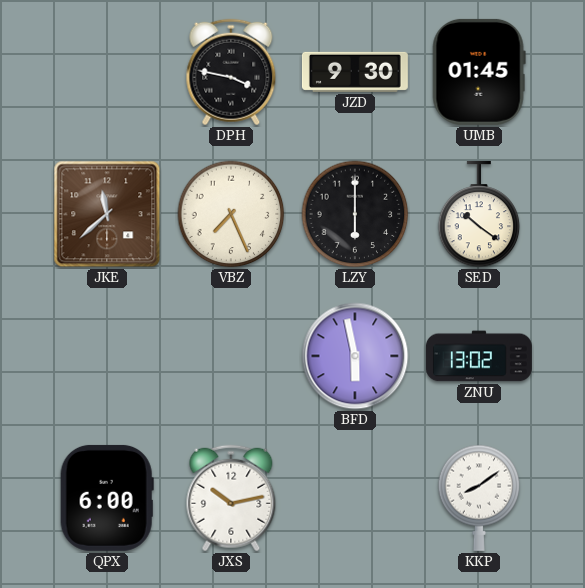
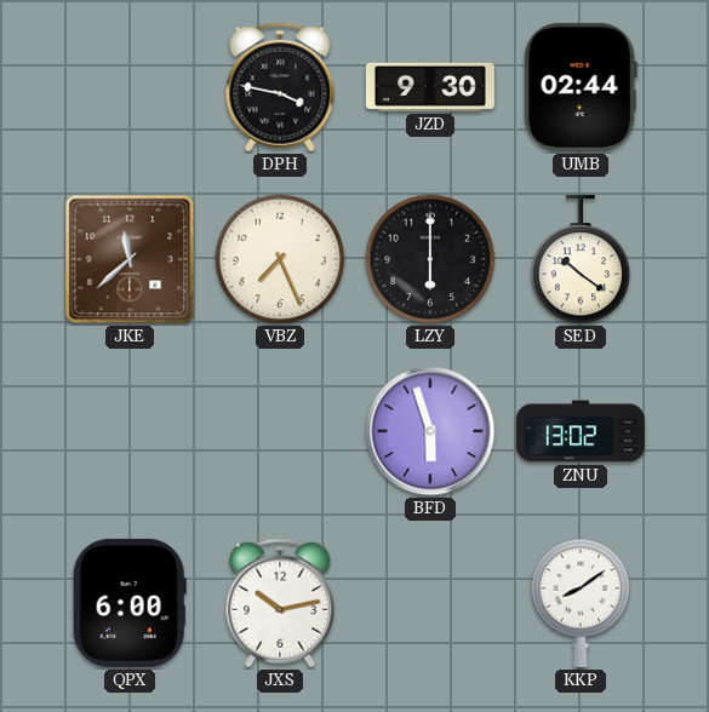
UMB: 01:45 -> 02:44
BFD: 5:58 -> 5:57
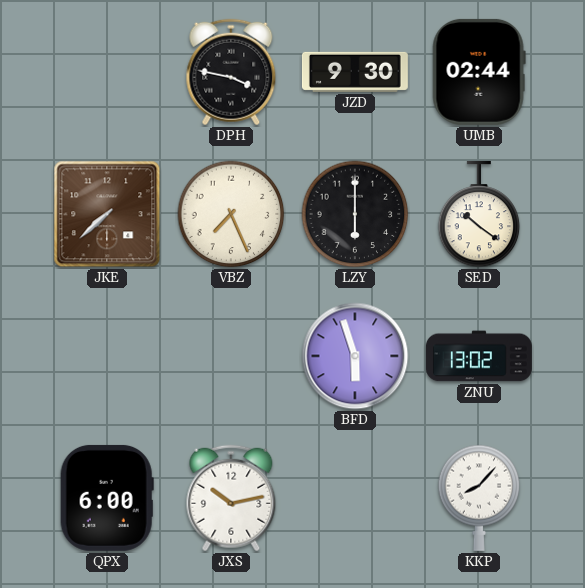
JKE: 11:38 -> 7:38
KKP: 8:09 -> 8:07
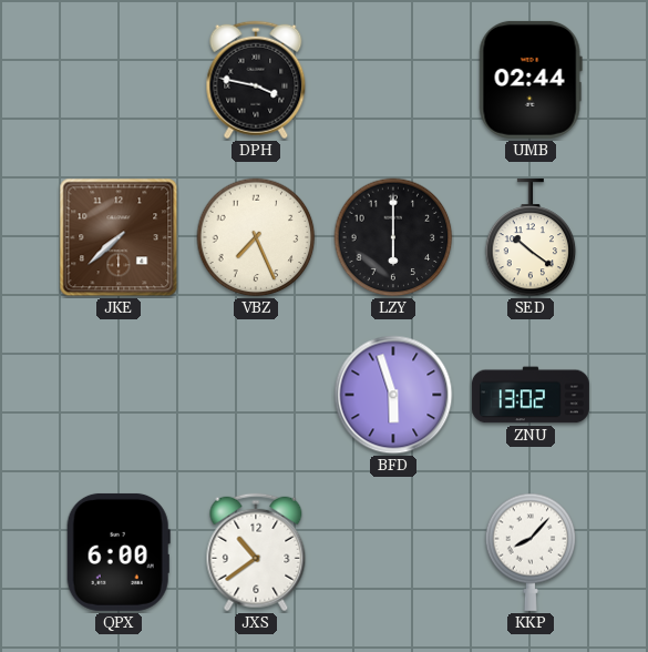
JZD: 9:30 -> none
JXS: 10:13 -> 10:39
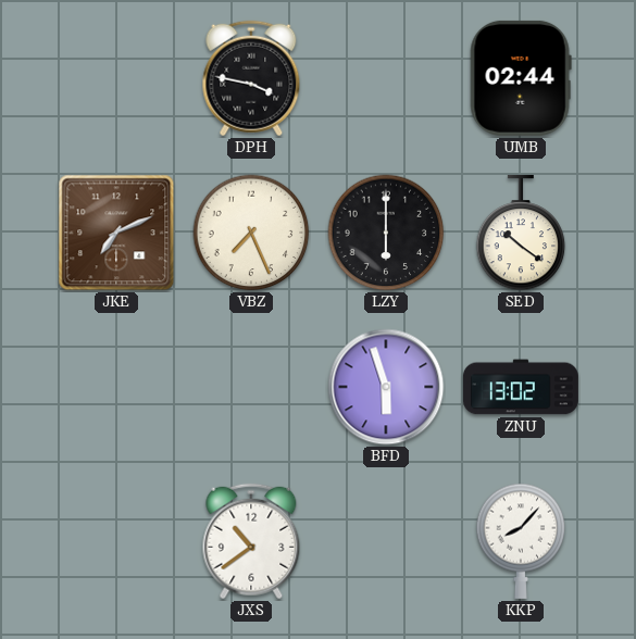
JKE: 7:38 -> 7:11
QPX: 6:00 -> none
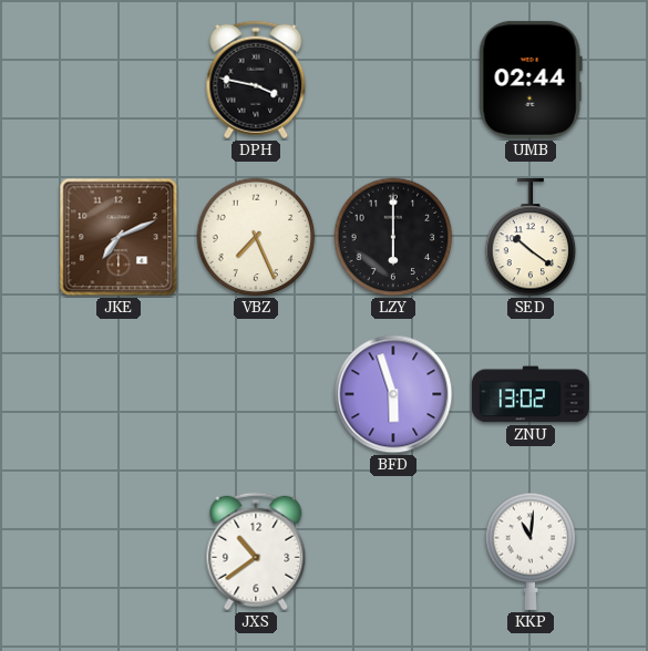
KKP: 8:07 -> 11:01
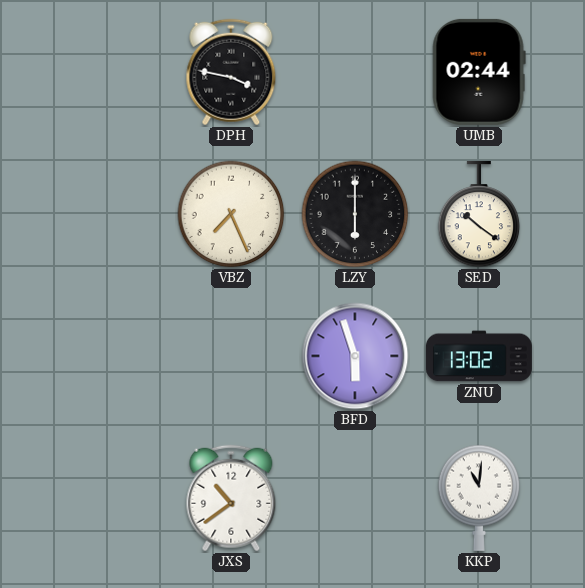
JKE: 7:11 -> none
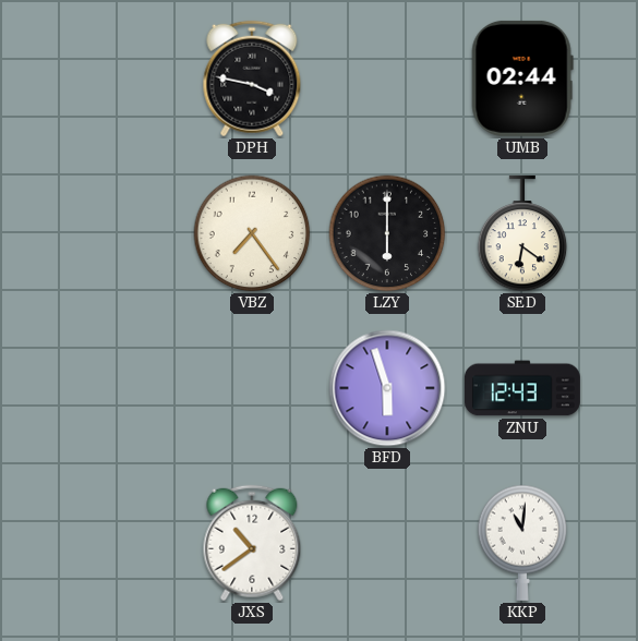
VBZ: 7:26 -> 7:24
SED: 10:21 -> 6:21
ZNU: 13:02 -> 12:43
